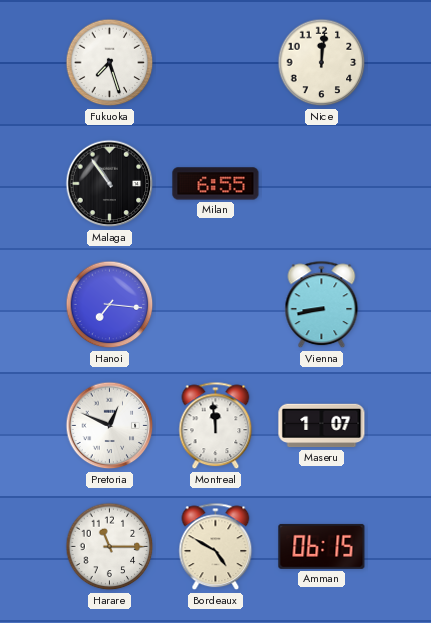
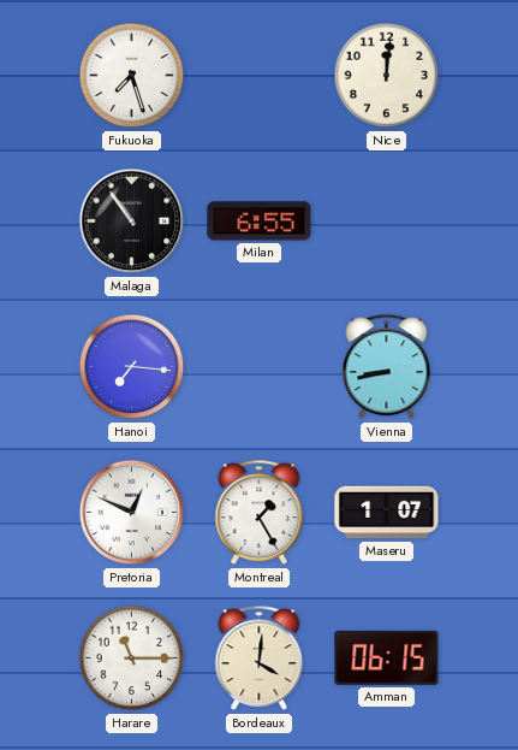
Montreal: 11:59 -> 1:25
Bordeaux: 4:50 -> 4:01
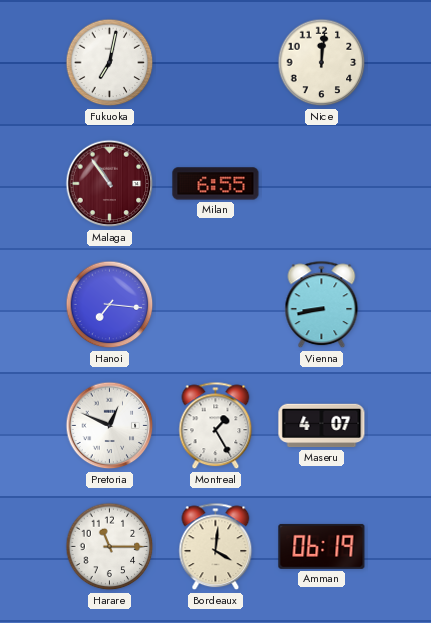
Fukuoka: 7:27 -> 7:02
Malaga dial: black -> burgundy
Maseru: 1:07 -> 4:07
Amman: 06:15 -> 06:19
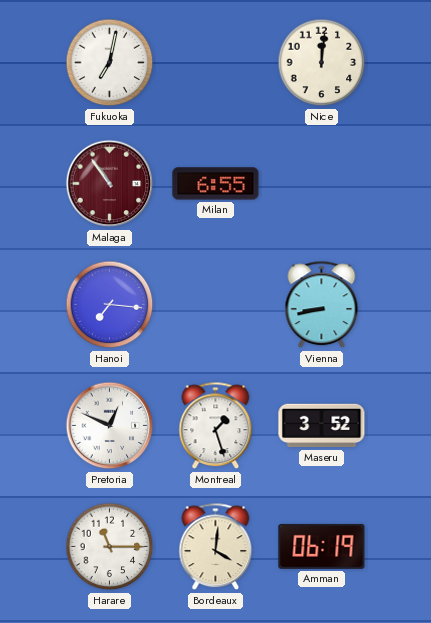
Montreal: 1:25 -> 1:27
Maseru: 4:07 -> 3:52
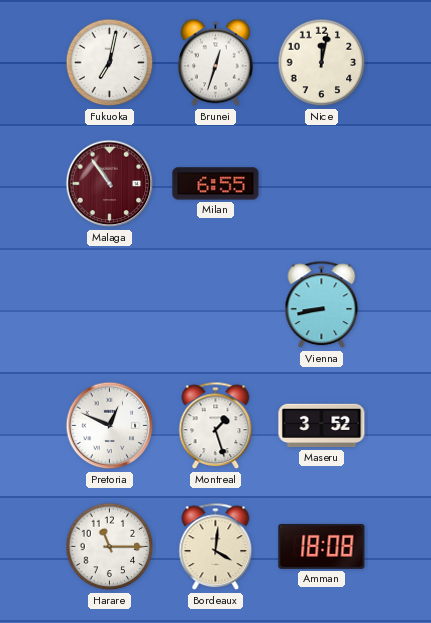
Brunei: none -> 12:33
Nice: 12:01 -> 12:02
Hanoi: 7:16 -> none
Amman: 06:19 -> 18:08
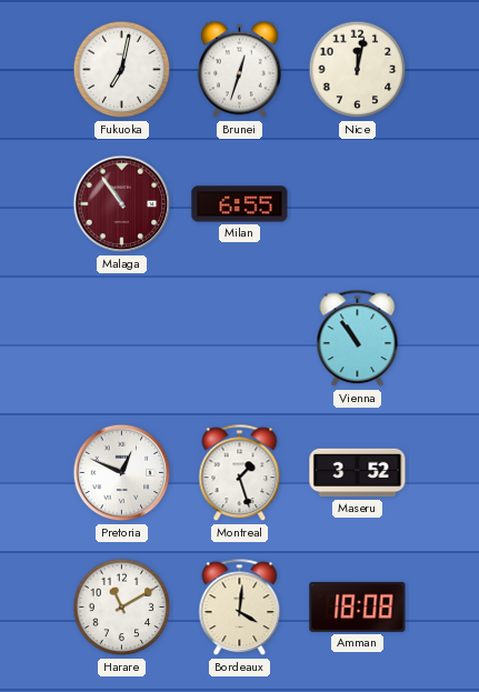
Vienna: 8:43 -> 10:54
Harare: 11:15 -> 11:10
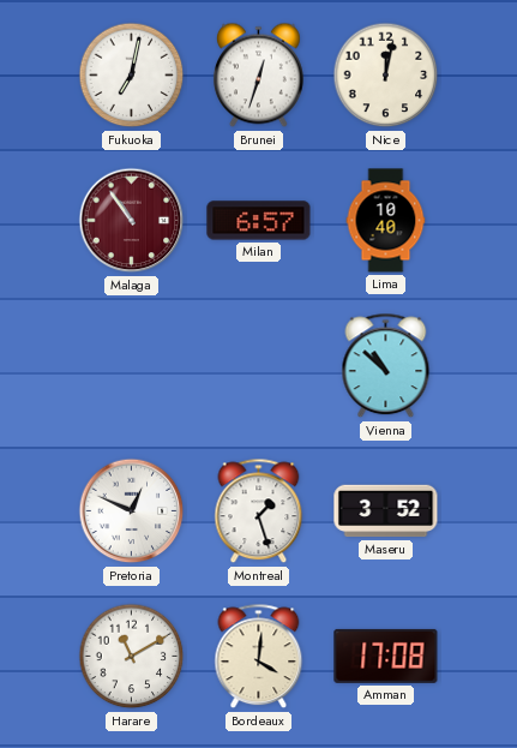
Milan: 6:55 -> 6:57
Lima: none -> 10:40
Vienna: 10:54 -> 10:52
Amman: 18:08 -> 17:08
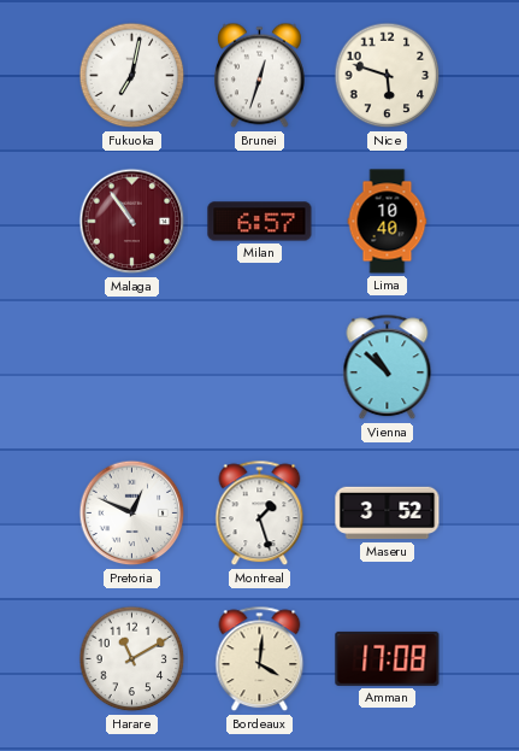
Nice: 12:02 -> 5:48
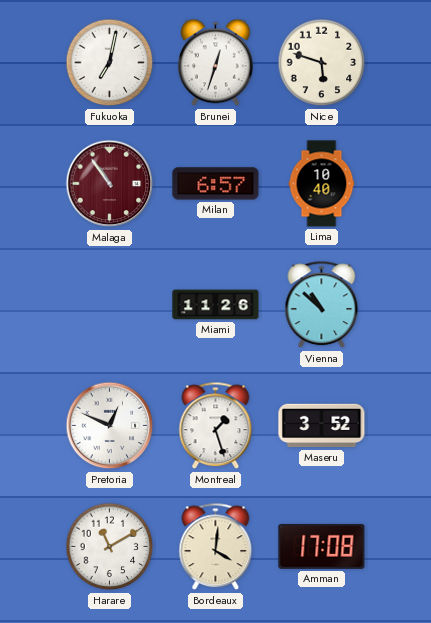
Miami: none -> 11:26
